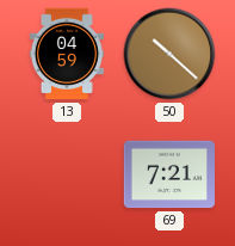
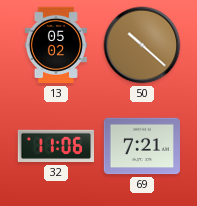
13: 04:59 -> 05:02
32: none -> 11:06
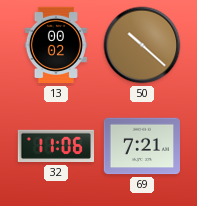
13: 05:02 -> 00:02
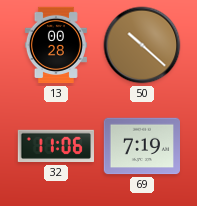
13: 00:02 -> 00:28
69: 7:21 -> 7:19
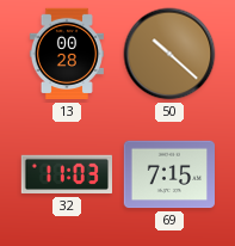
32: 11:06 -> 11:03
69: 7:19 -> 7:15
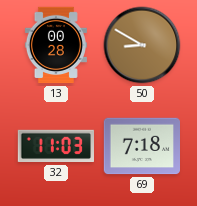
50: 10:22 -> 8:50
69: 7:15 -> 7:18
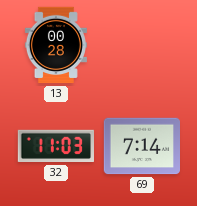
50: 8:50 -> none
69: 7:18 -> 7:14
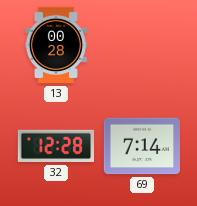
32: 11:03 -> 12:28
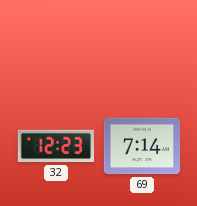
13: 00:28 -> none
32: 12:28 -> 12:23
